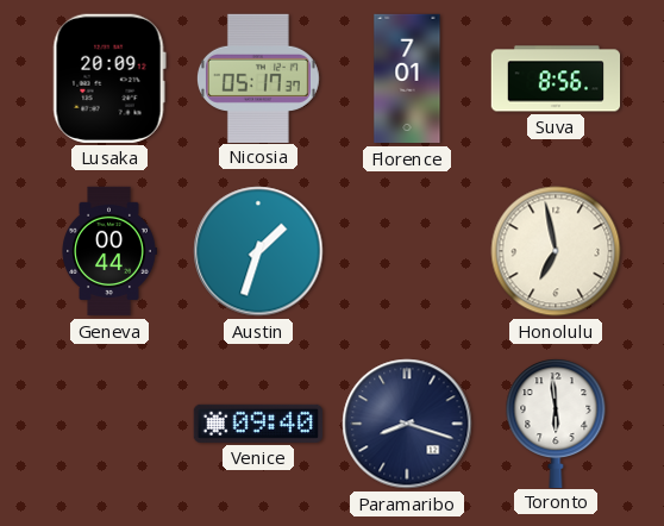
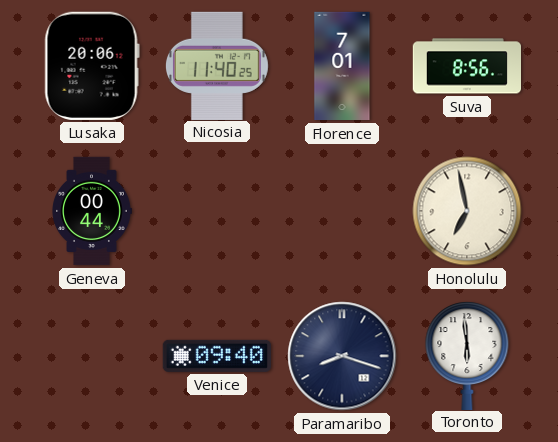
Lusaka: 20:09 -> 20:06
Nicosia: 05:17 -> 11:40
Austin: 1:33 -> none
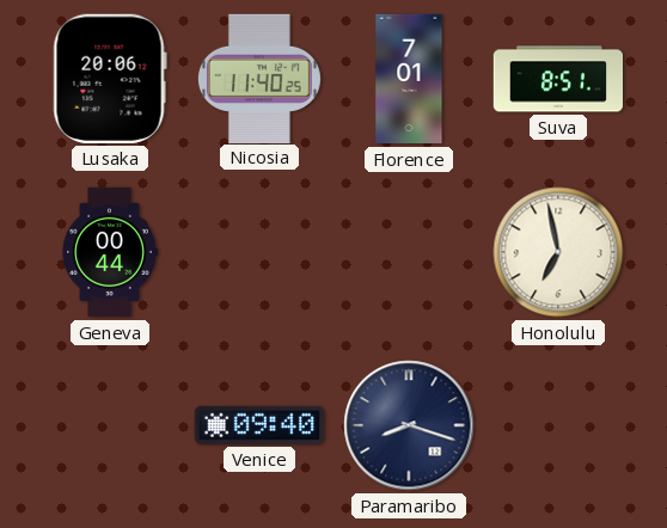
Suva: 8:56 -> 8:51
Toronto: 5:59 -> none
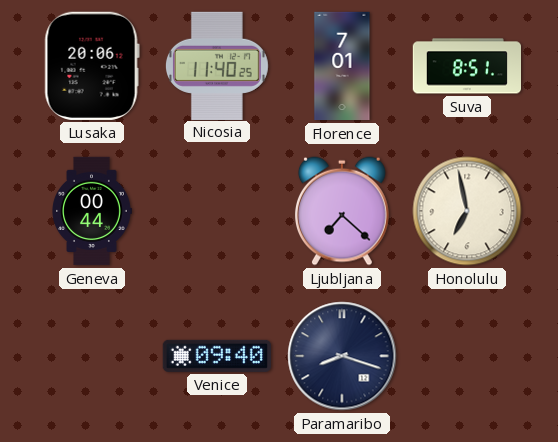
Ljubljana: none -> 7:22
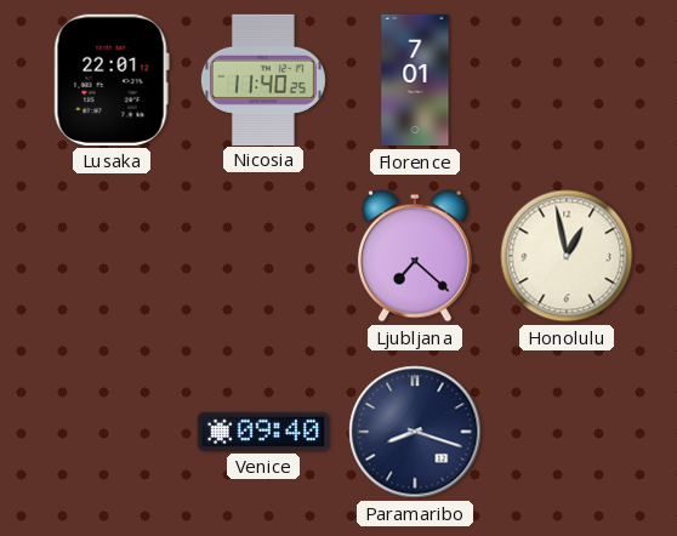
Lusaka: 20:06 -> 22:01
Suva: 8:51 -> none
Geneva: 00:44 -> none
Honolulu: 6:58 -> 12:58
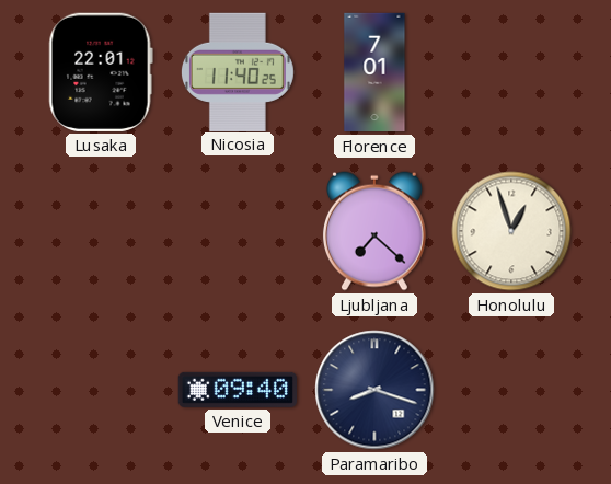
Honolulu: 12:58 -> 12:57
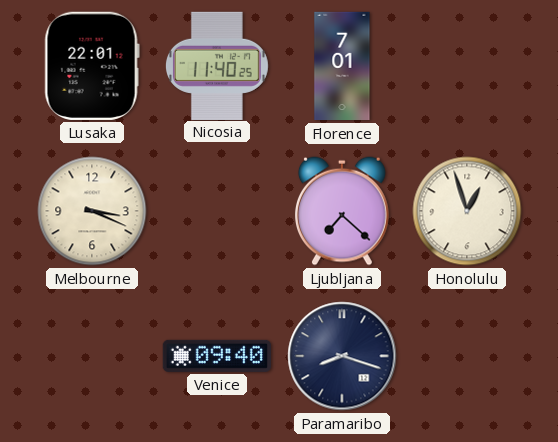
Melbourne: none -> 3:19
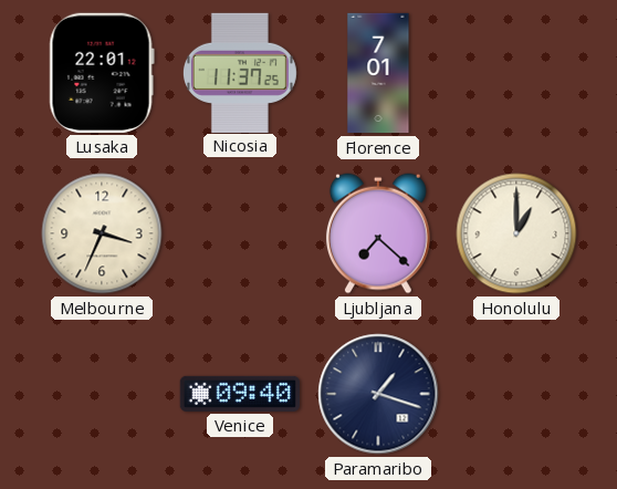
Nicosia: 11:40 -> 11:37
Melbourne: 3:19 -> 3:34
Honolulu: 12:57 -> 1:00
Paramaribo: 8:18 -> 1:18
